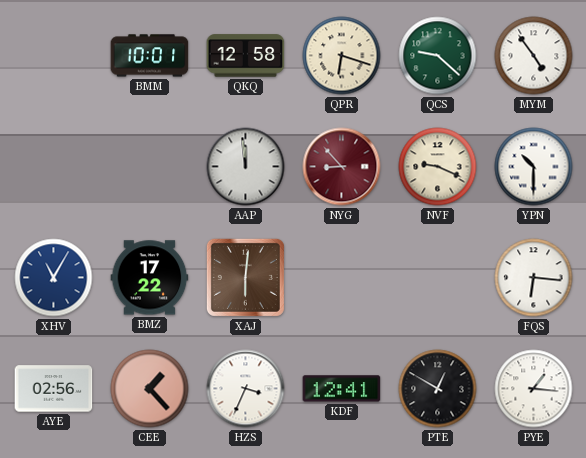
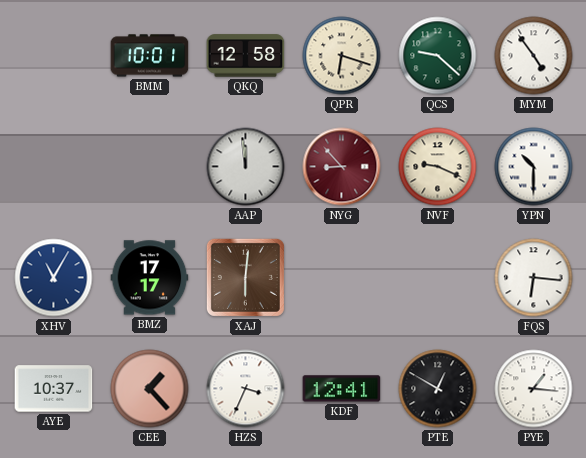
BMZ: 17:22 -> 17:17
AYE: 02:56 -> 10:37
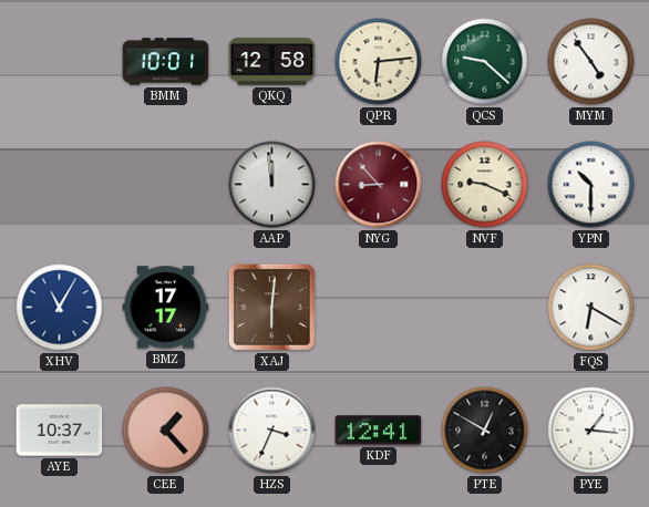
QPR: 6:18 -> 6:14
FQS: 6:16 -> 6:20
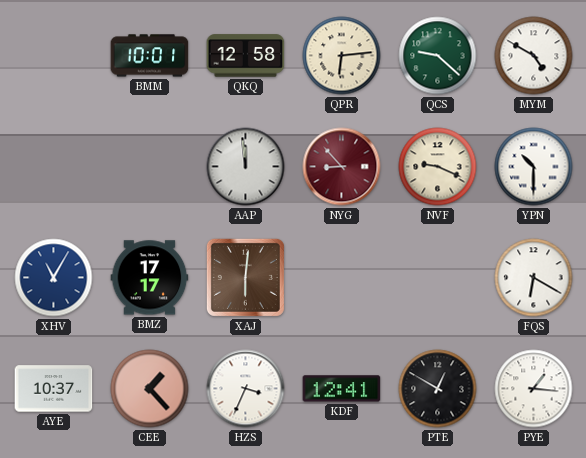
MYM: 4:54 -> 4:50
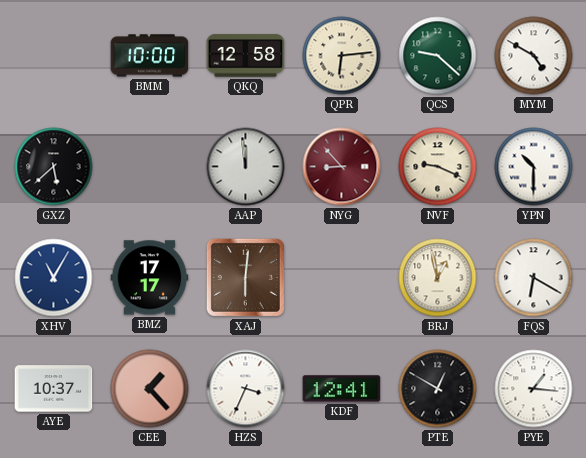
BMM: 10:01 -> 10:00
GXZ: none -> 5:38
BRJ: none -> 12:58
